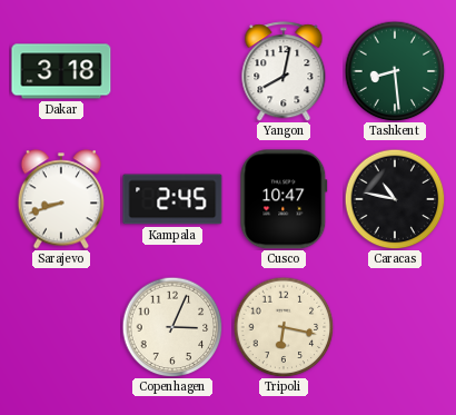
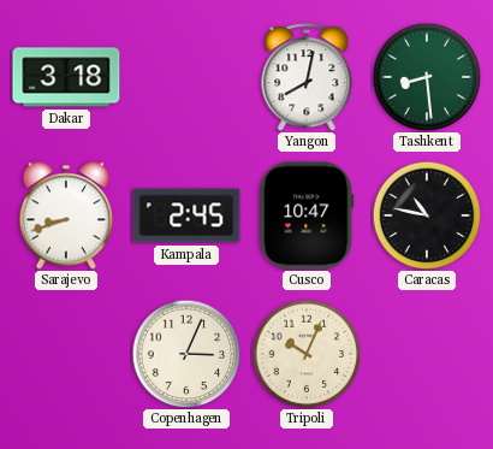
Tripoli: 6:17 -> 10:04
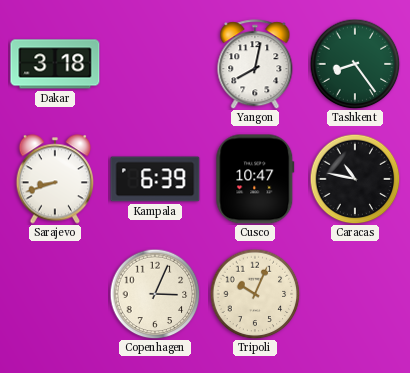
Tashkent: 8:29 -> 8:24
Kampala: 2:45 -> 6:39
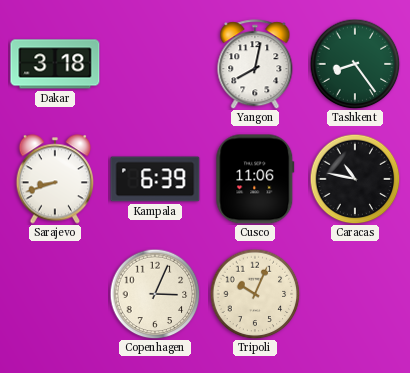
Cusco: 10:47 -> 11:06
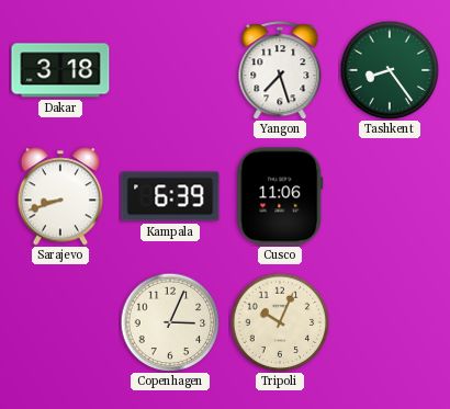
Yangon: 8:02 -> 7:27
Caracas: 10:47 -> none
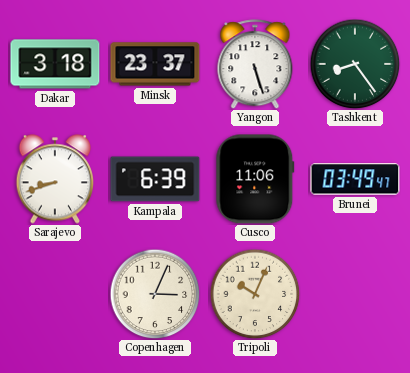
Minsk: none -> 23:37
Yangon: 7:27 -> 5:27
Brunei: none -> 03:49
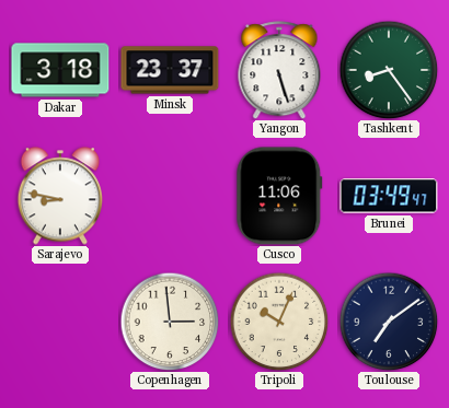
Sarajevo: 8:42 -> 8:47
Kampala: 6:39 -> none
Copenhagen: 3:04 -> 2:59
Toulouse: none -> 7:09
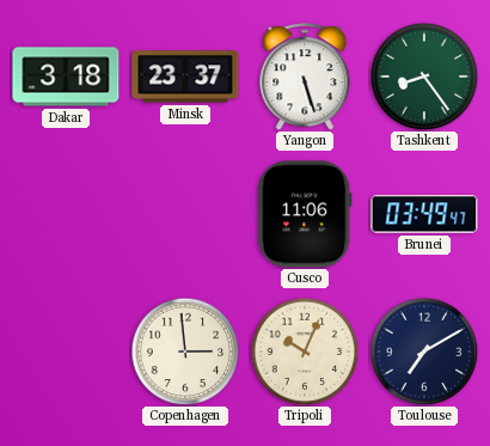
Sarajevo: 8:47 -> none
Toulouse: 7:09 -> 7:10
